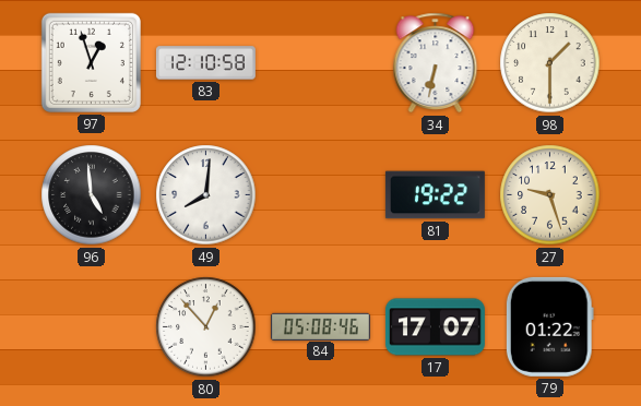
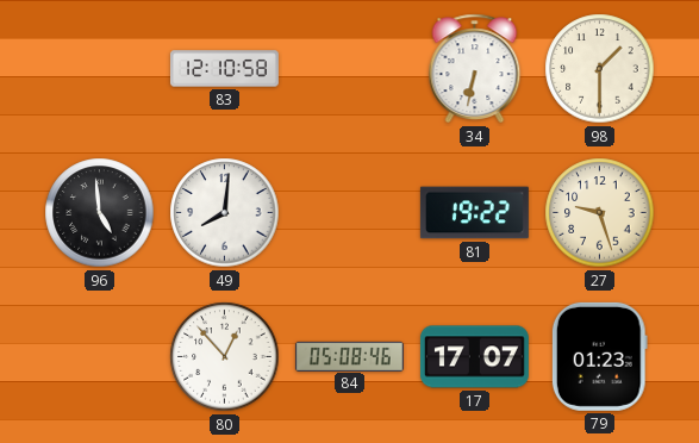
97: 12:57 -> none
79: 01:22 -> 01:23
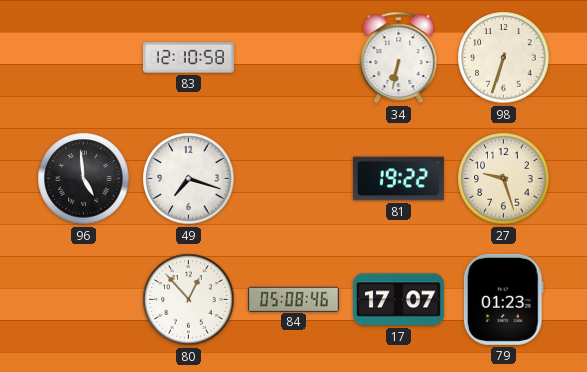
98: 1:30 -> 6:33
49: 8:01 -> 7:18
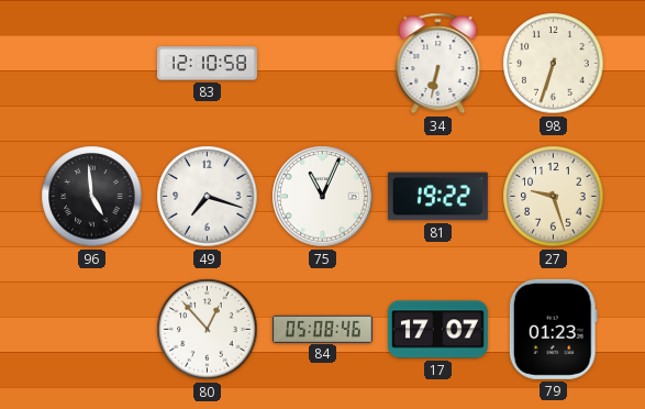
75: none -> 11:04
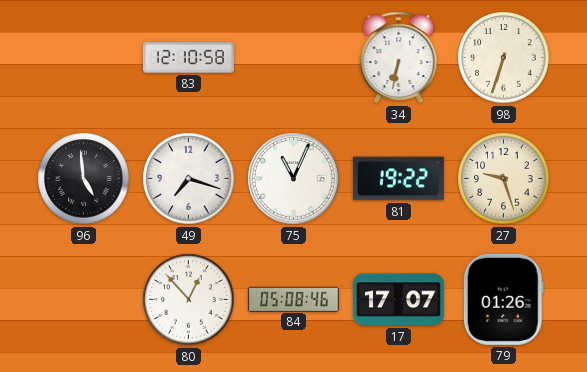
79: 01:23 -> 01:26
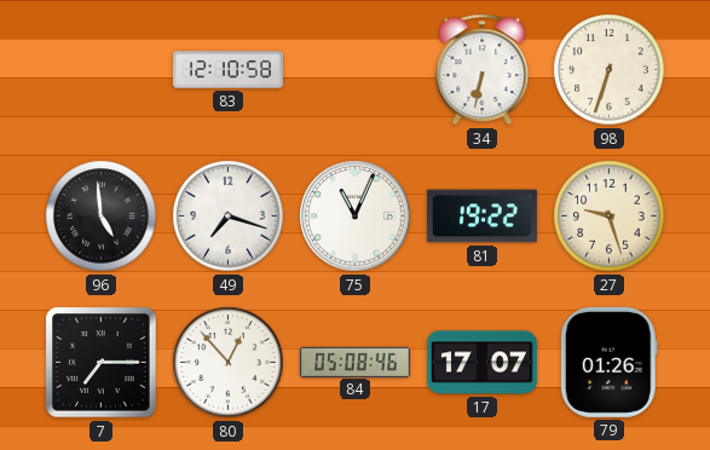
7: none -> 7:15
